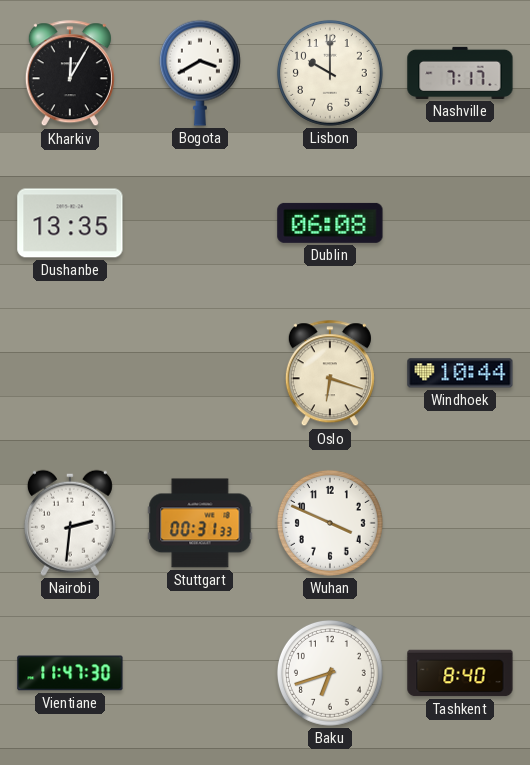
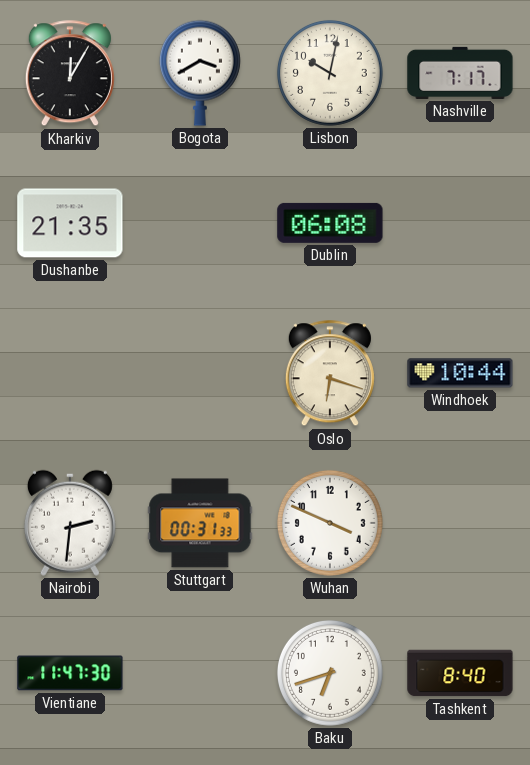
Lisbon: 10:00 -> 10:02
Dushanbe: 13:35 -> 21:35
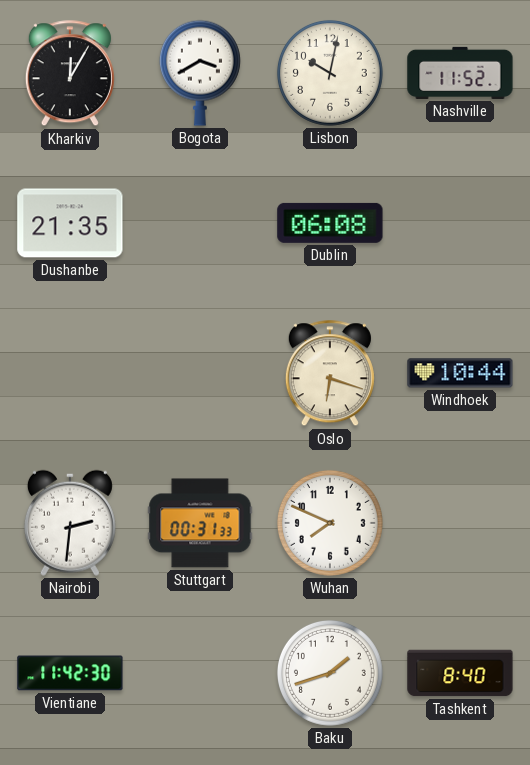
Nashville: 7:17 -> 11:52
Wuhan: 3:49 -> 7:49
Vientiane: 11:47 -> 11:42
Baku: 6:42 -> 1:42
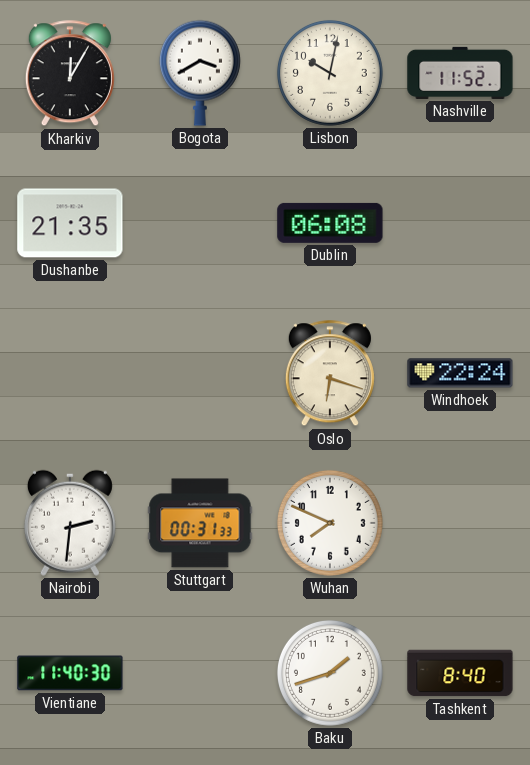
Windhoek: 10:44 -> 22:24
Vientiane: 11:42 -> 11:40
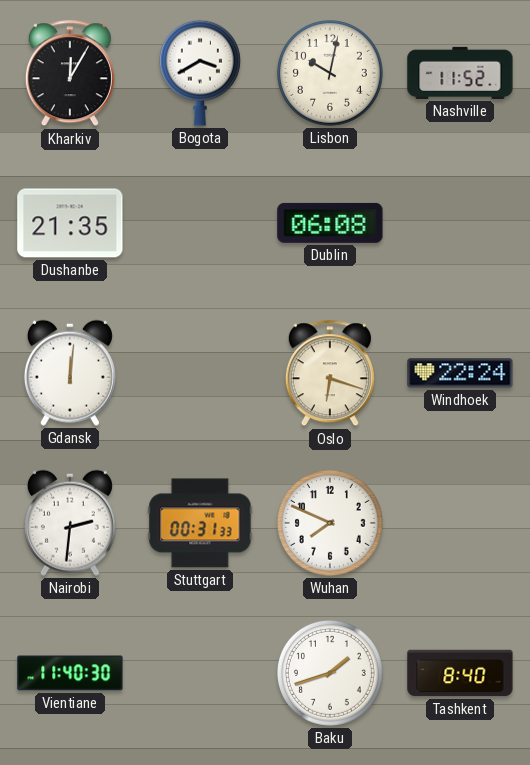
Gdansk: none -> 12:01
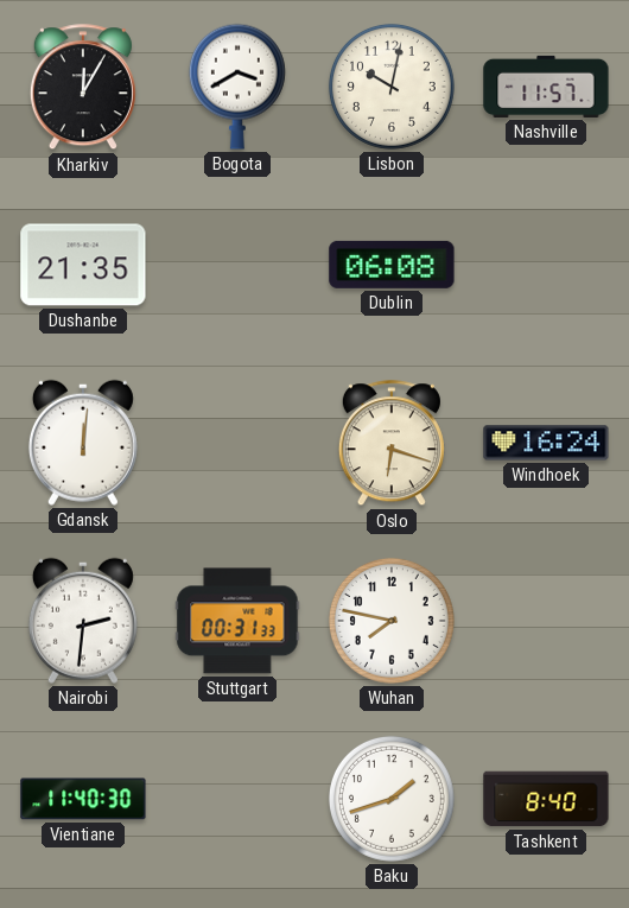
Nashville: 11:52 -> 11:57
Windhoek: 22:24 -> 16:24
Wuhan: 7:49 -> 7:47
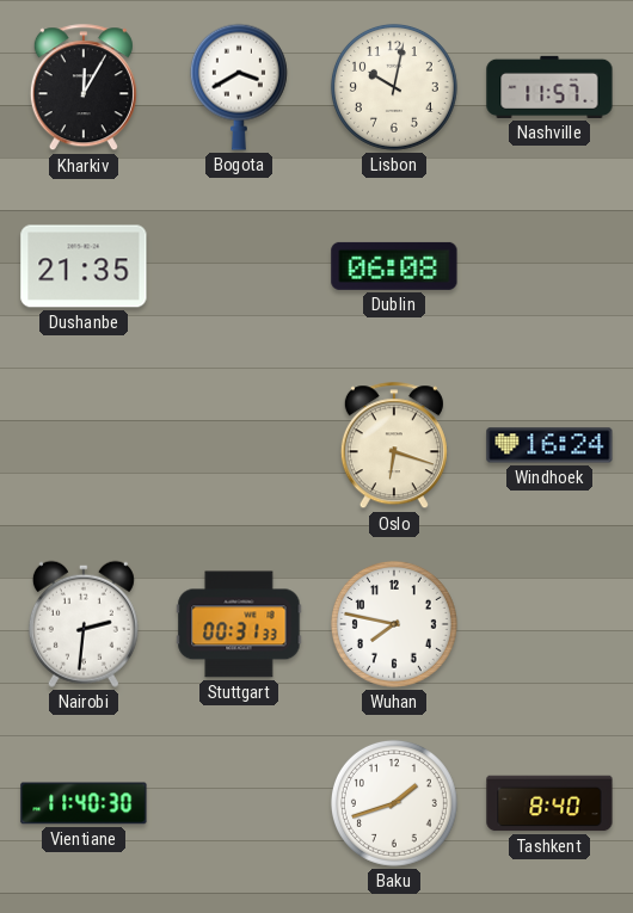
Gdansk: 12:01 -> none
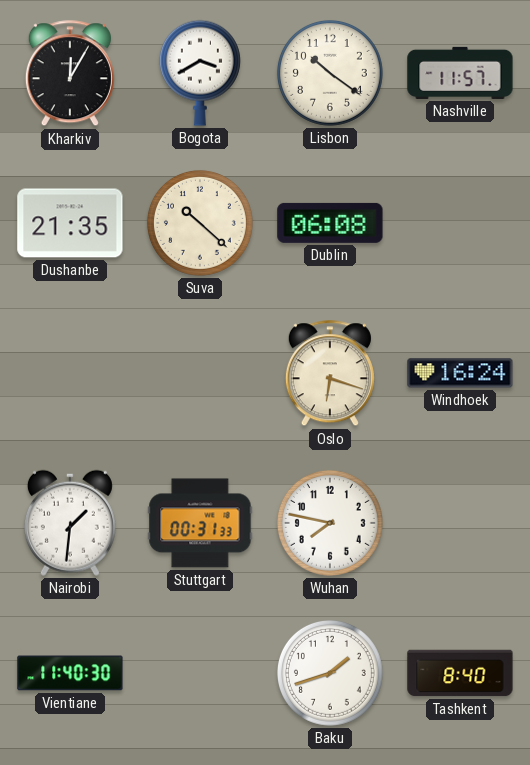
Lisbon: 10:02 -> 10:21
Suva: none -> 10:22
Nairobi: 2:31 -> 1:31
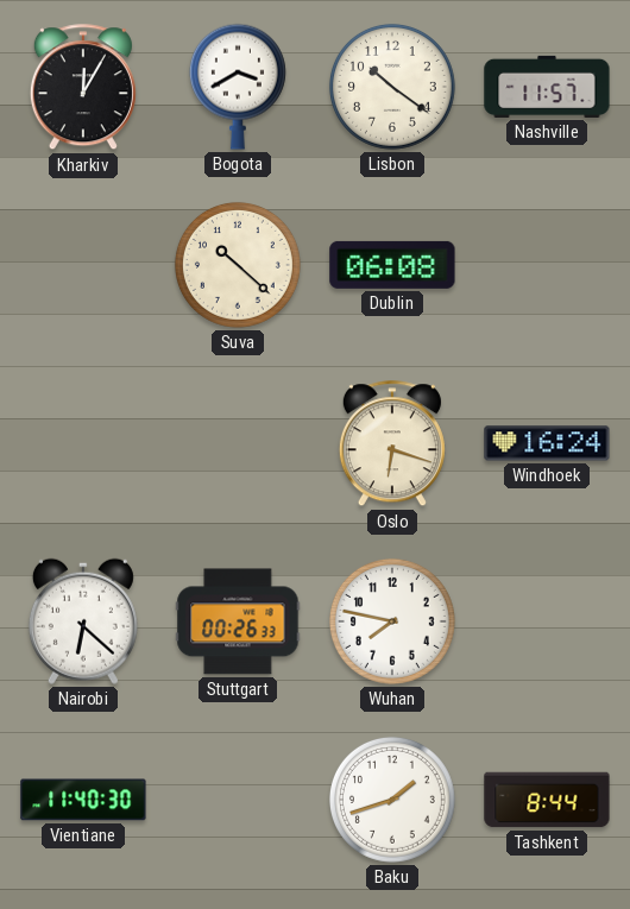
Dushanbe: 21:35 -> none
Nairobi: 1:31 -> 6:22
Stuttgart: 00:31 -> 00:26
Tashkent: 8:40 -> 8:44
